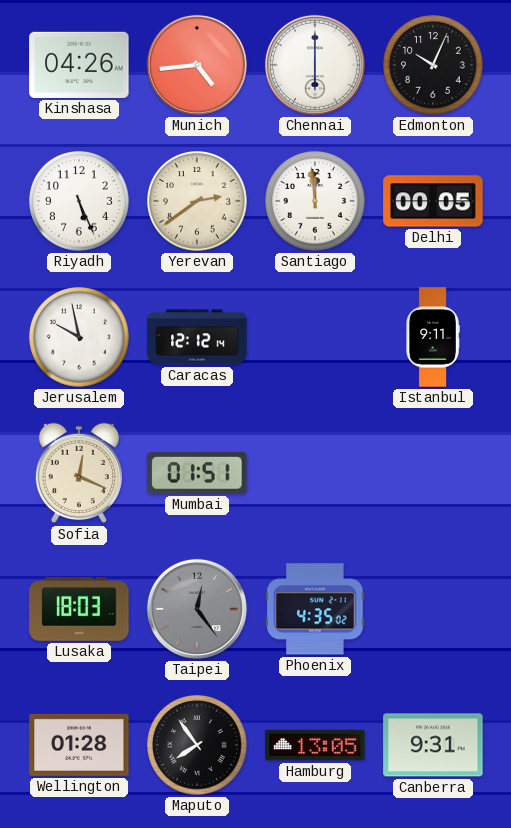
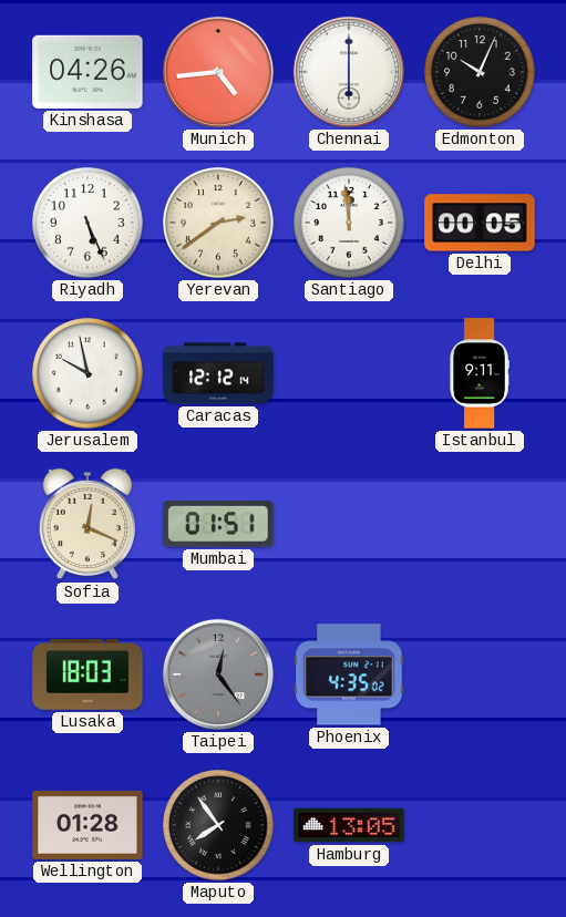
Canberra: 9:31 -> none
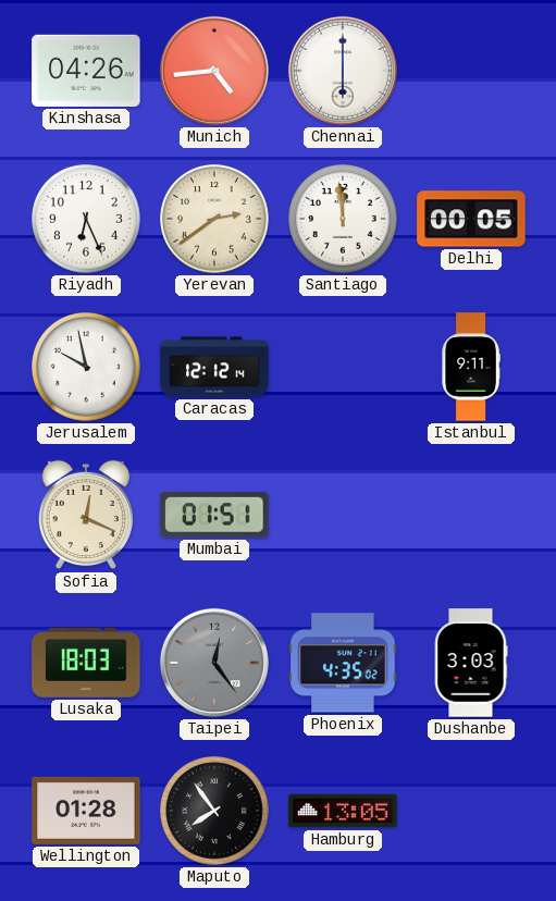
Edmonton: 10:04 -> none
Riyadh: 5:26 -> 6:26
Dushanbe: none -> 3:03
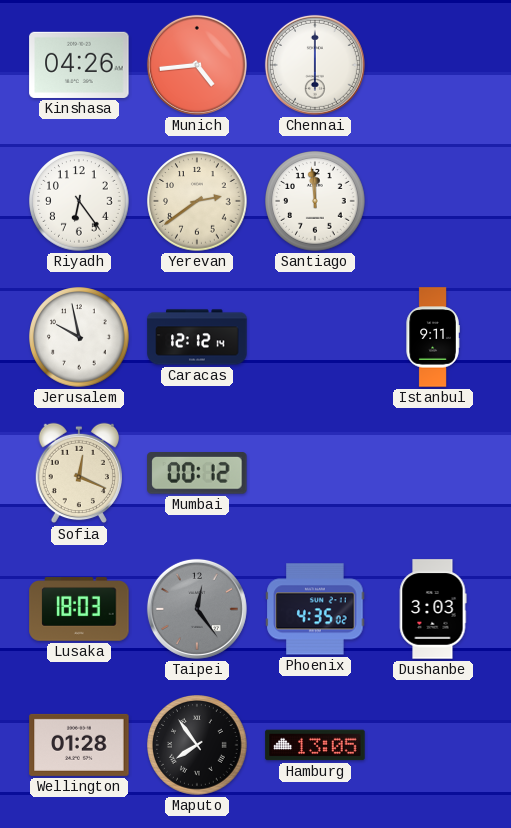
Riyadh: 6:26 -> 6:24
Delhi: 00:05 -> none
Mumbai: 01:51 -> 00:12
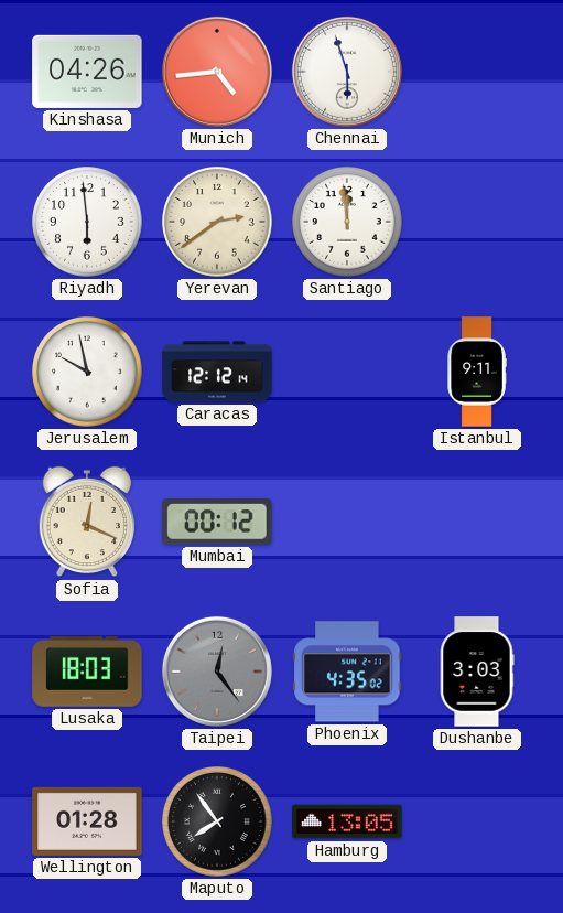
Chennai: 6:00 -> 5:57
Riyadh: 6:24 -> 5:59
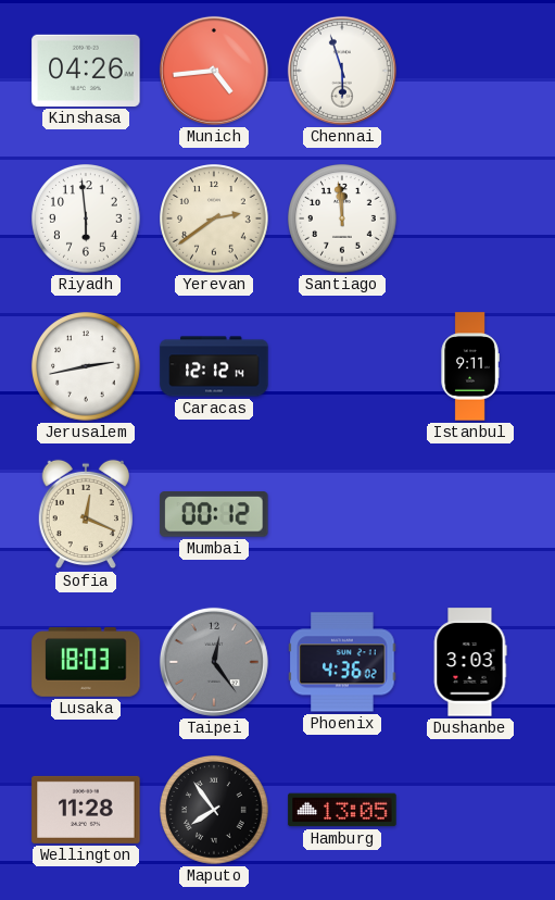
Jerusalem: 9:58 -> 2:43
Phoenix: 4:35 -> 4:36
Wellington: 01:28 -> 11:28
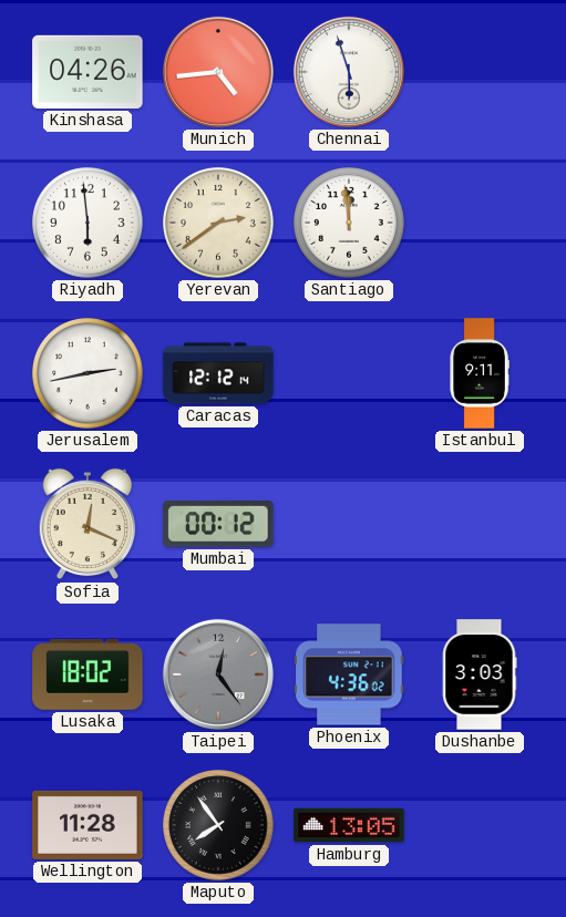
Lusaka: 18:03 -> 18:02
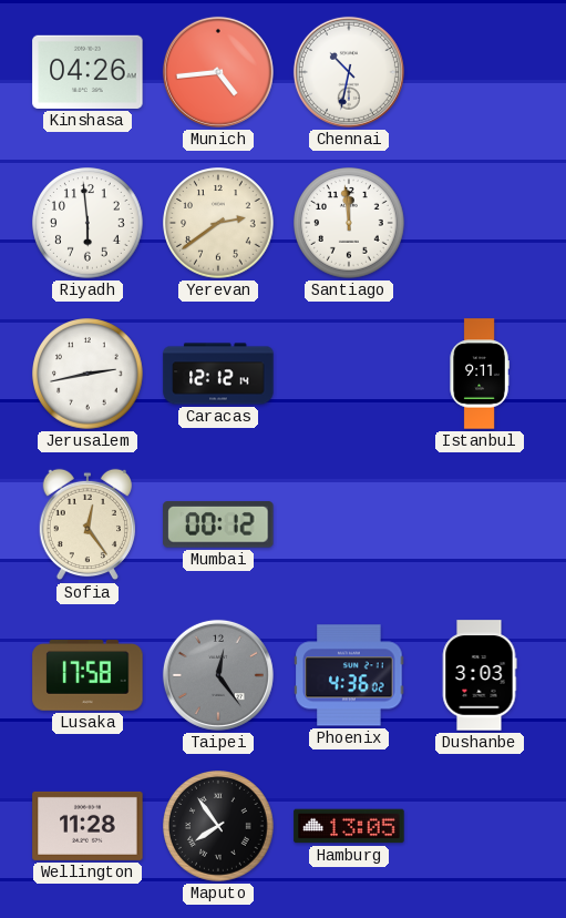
Chennai: 5:57 -> 10:32
Sofia: 12:19 -> 12:24
Lusaka: 18:02 -> 17:58
